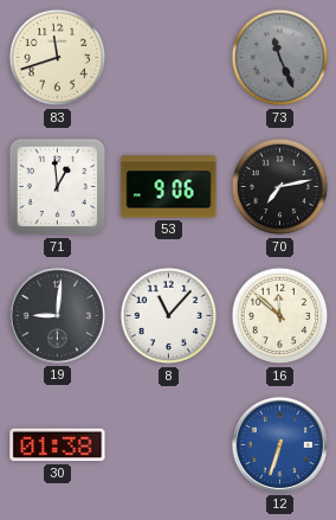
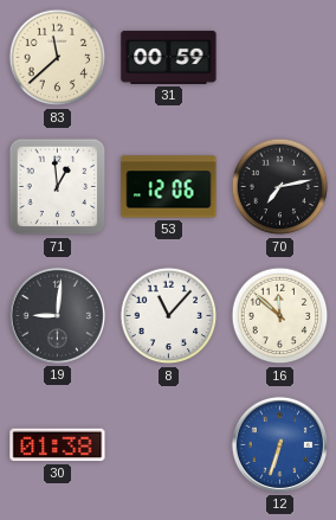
83: 11:42 -> 11:38
31: none -> 00:59
73: 11:26 -> none
53: 9:06 -> 12:06
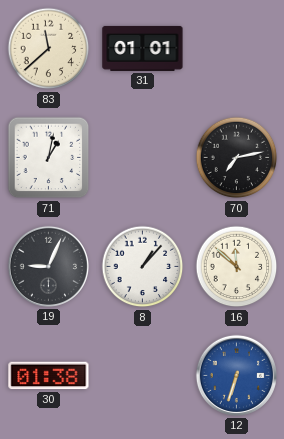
31: 00:59 -> 01:01
71: 12:59 -> 1:02
53: 12:06 -> none
19: 9:01 -> 9:04
8: 11:07 -> 1:07
